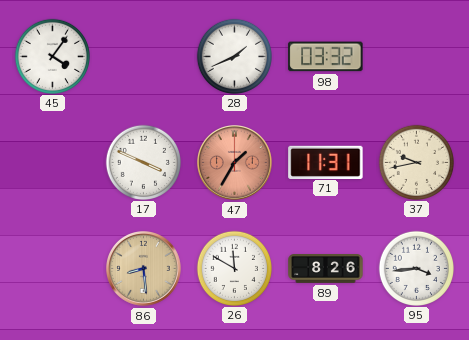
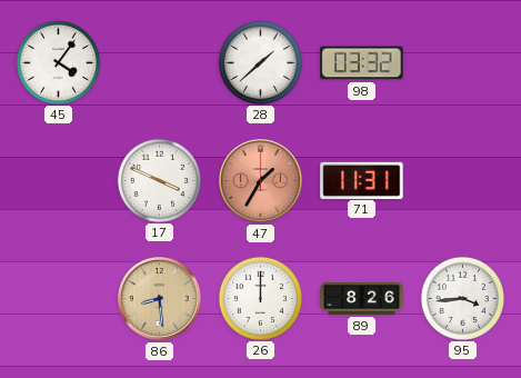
28: 1:41 -> 1:38
37: 9:43 -> none
26: 11:50 -> 12:00
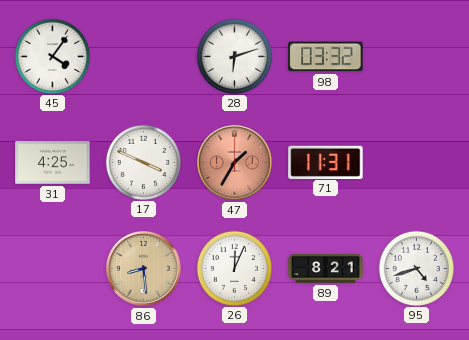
28: 1:38 -> 6:12
31: none -> 4:25
26: 12:00 -> 12:04
89: 8:26 -> 8:21
95: 3:44 -> 4:42
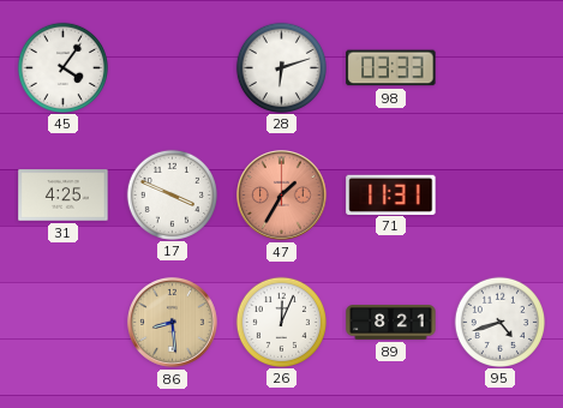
98: 03:32 -> 03:33
